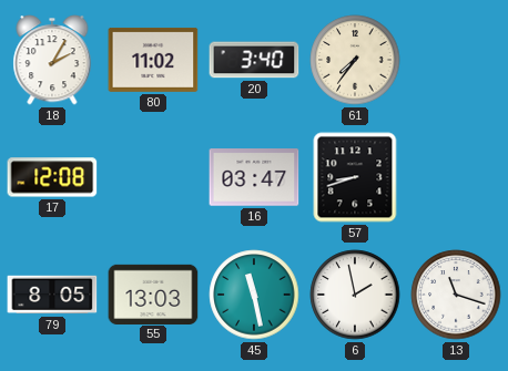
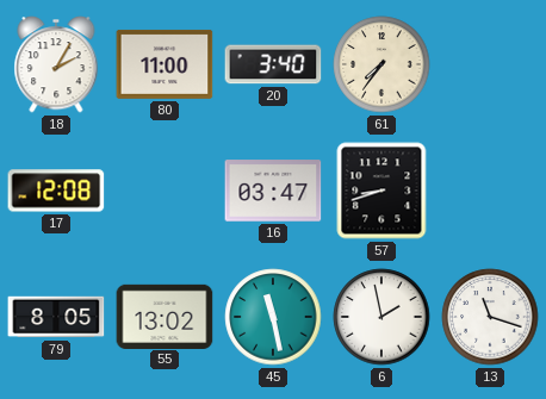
80: 11:02 -> 11:00
55: 13:03 -> 13:02
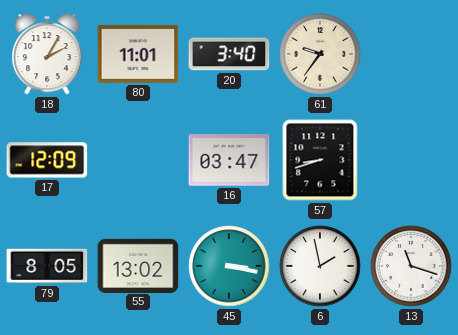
80: 11:00 -> 11:01
61: 7:36 -> 9:36
17: 12:08 -> 12:09
45: 11:28 -> 3:17
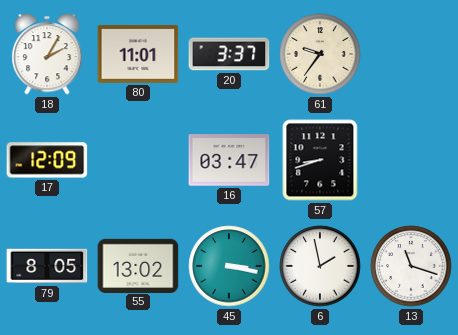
20: 3:40 -> 3:37
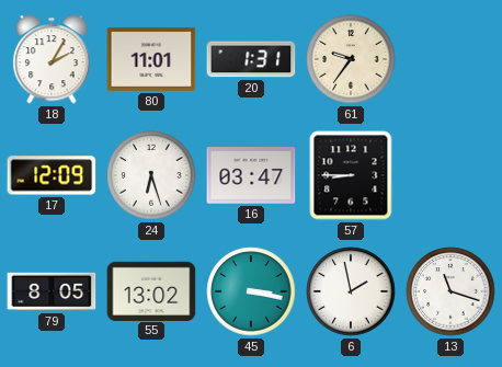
20: 3:37 -> 1:31
24: none -> 6:27
57: 8:42 -> 8:45
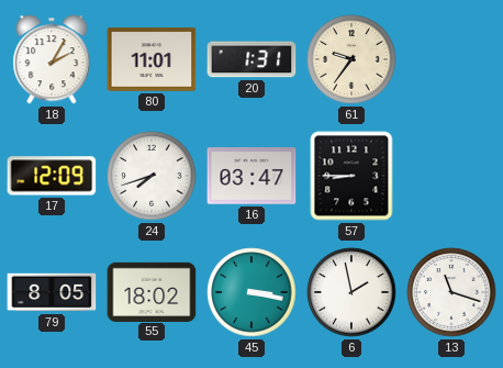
24: 6:27 -> 7:42
55: 13:02 -> 18:02
